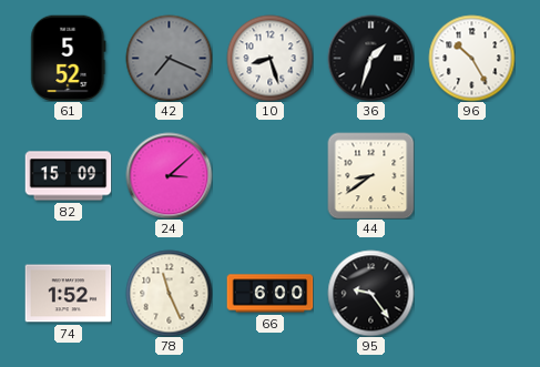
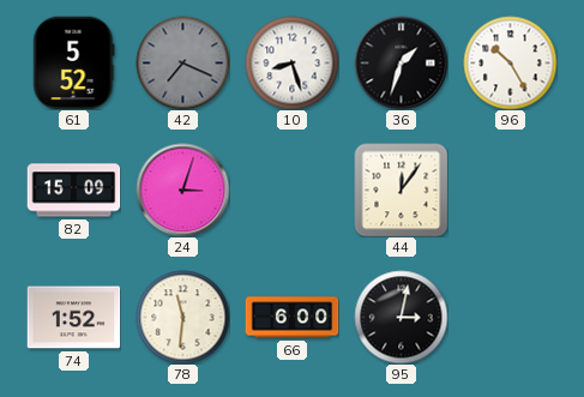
24: 3:08 -> 3:03
44: 8:39 -> 12:06
78: 11:26 -> 11:31
95: 9:24 -> 3:02
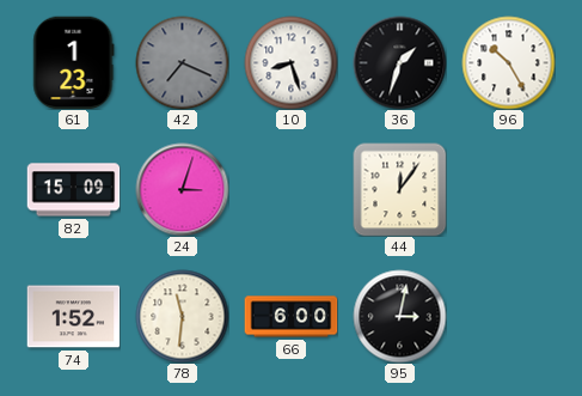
61: 5:52 -> 1:23
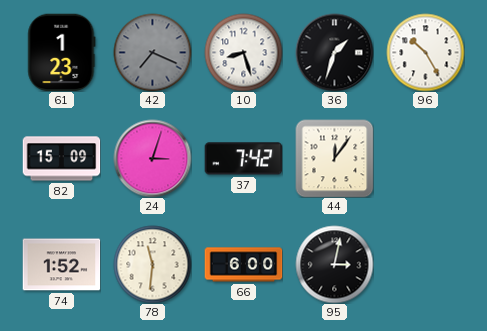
37: none -> 7:42
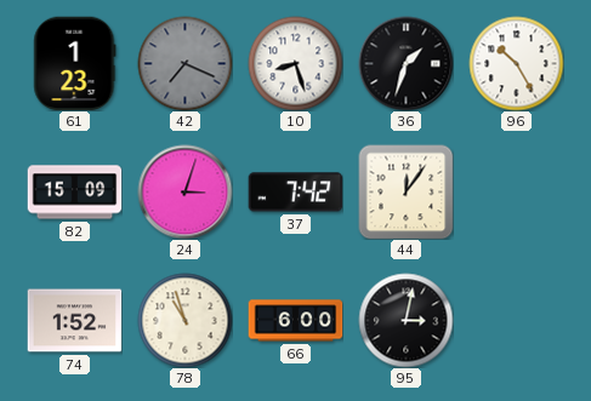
78: 11:31 -> 10:57
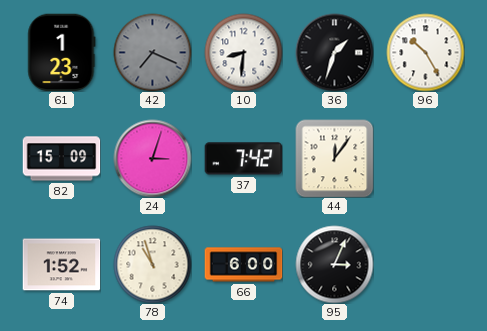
10: 8:27 -> 8:31
95: 3:02 -> 3:04
